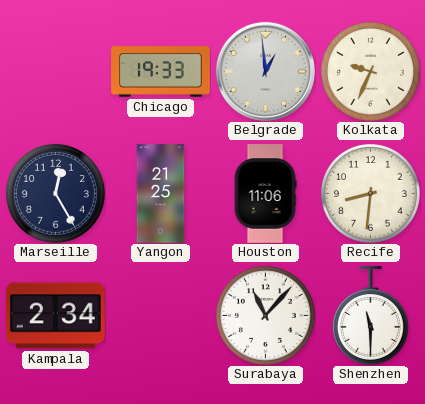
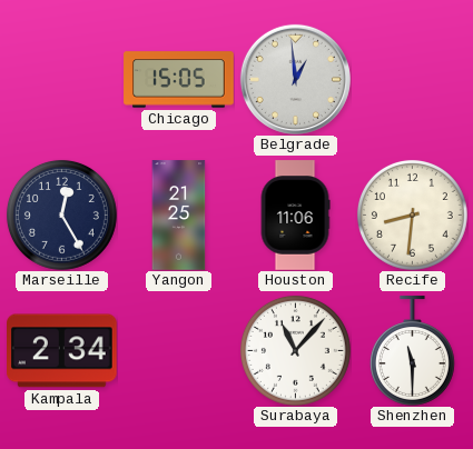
Chicago: 19:33 -> 15:05
Kolkata: 9:34 -> none
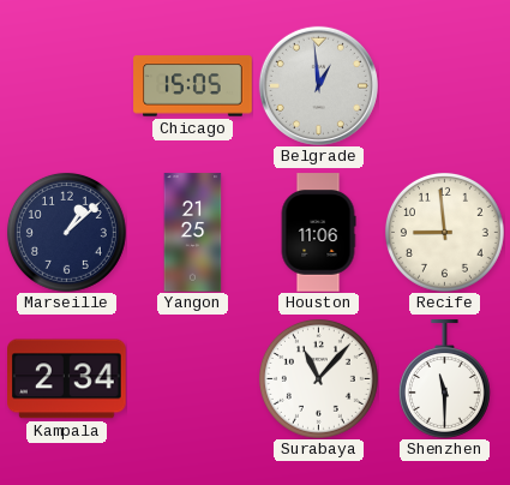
Marseille: 12:25 -> 1:08
Recife: 8:31 -> 8:59
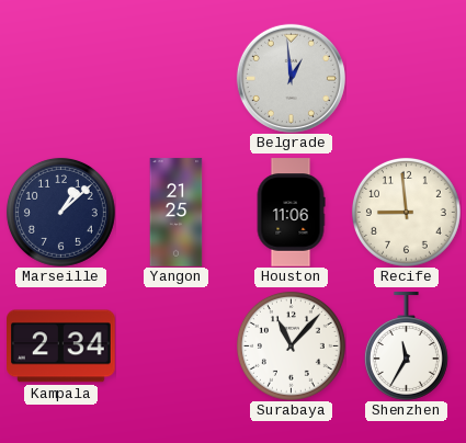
Chicago: 15:05 -> none
Shenzhen: 11:30 -> 11:35
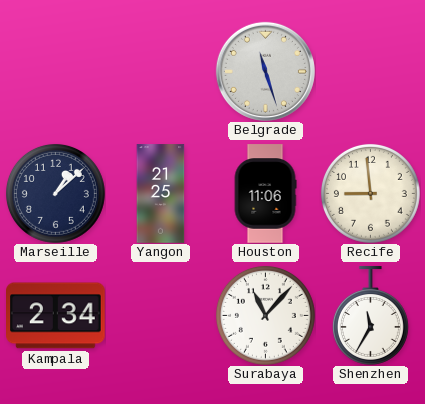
Belgrade: 12:59 -> 11:27
